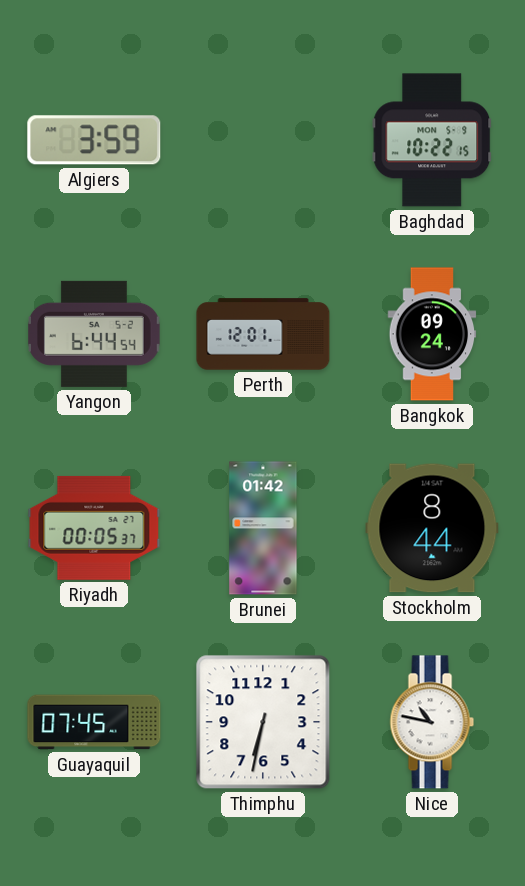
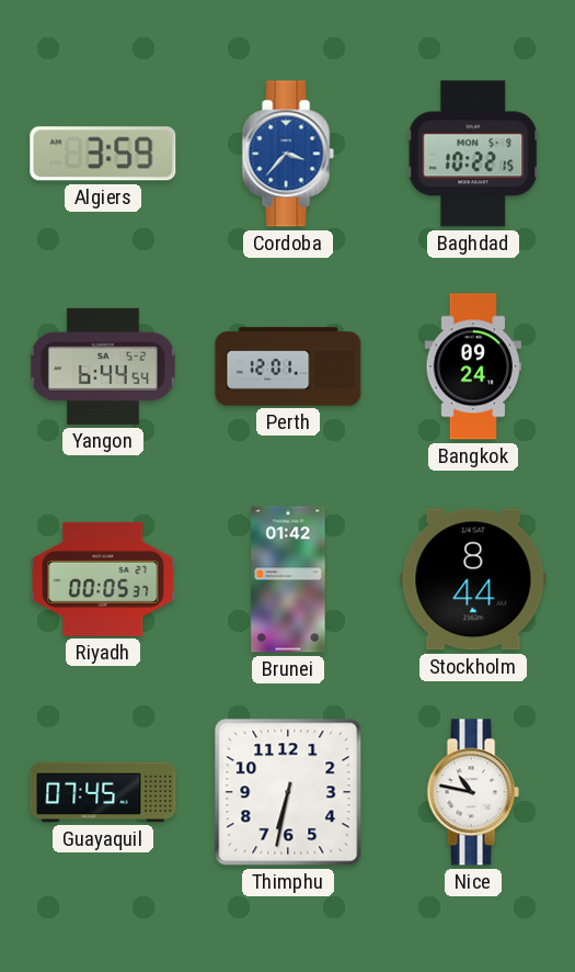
Cordoba: none -> 3:37
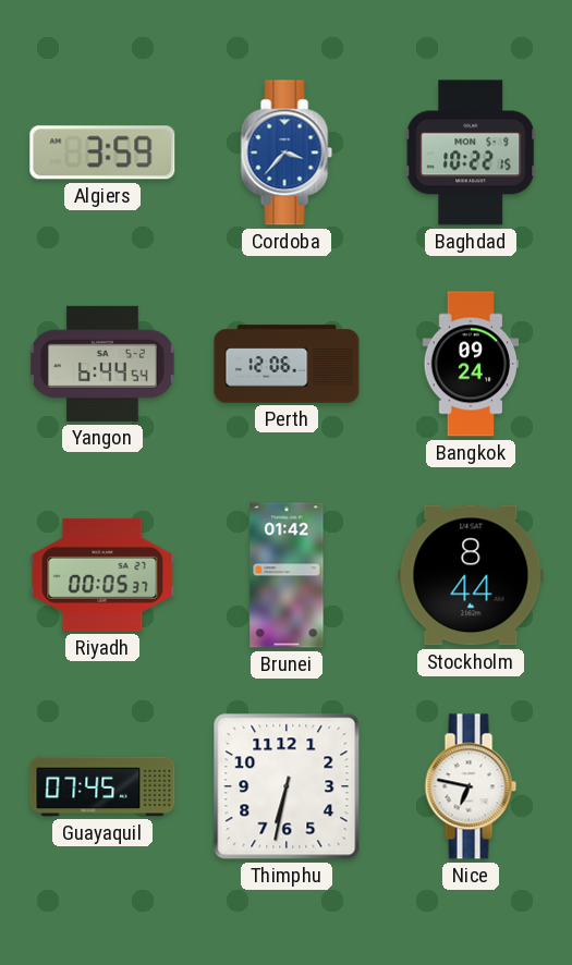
Perth: 12:01 -> 12:06
Nice: 10:47 -> 6:47
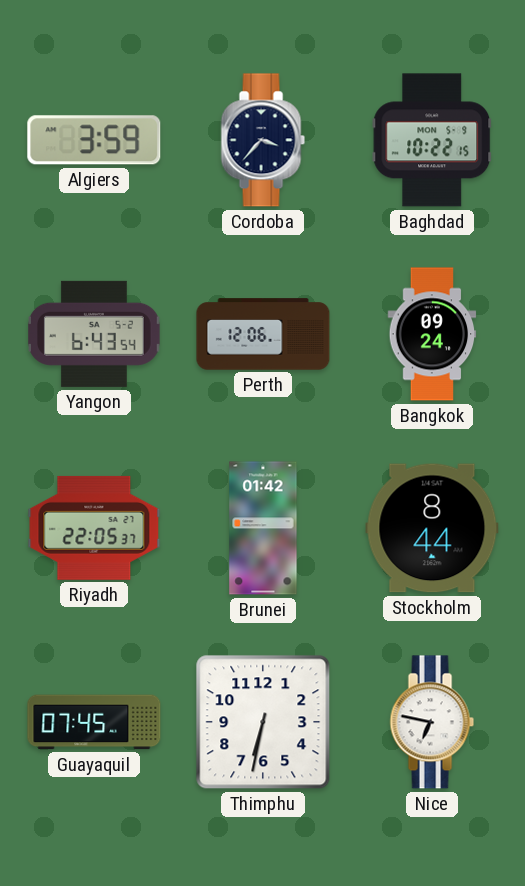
Cordoba dial: blue -> navy
Yangon: 6:44 -> 6:43
Riyadh: 00:05 -> 22:05
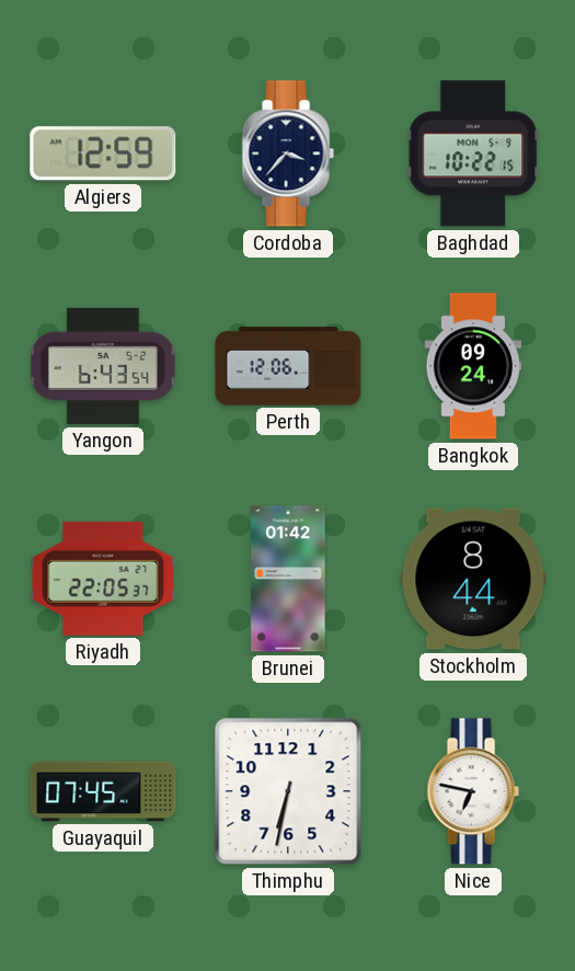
Algiers: 3:59 -> 12:59
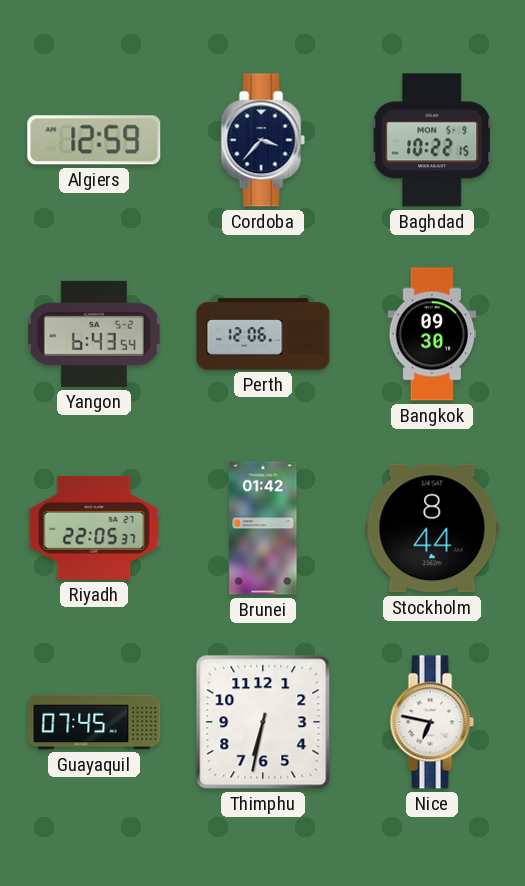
Bangkok: 09:24 -> 09:30
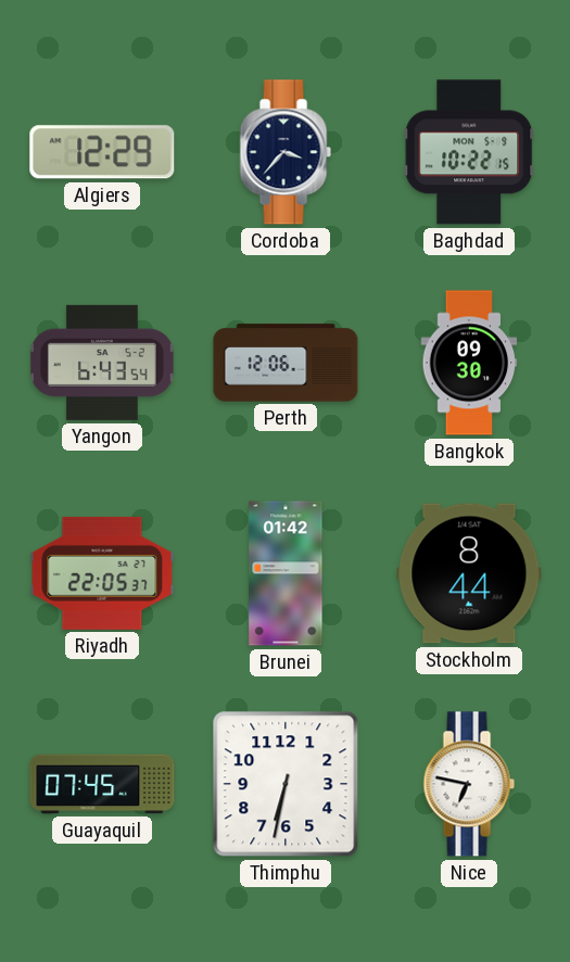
Algiers: 12:59 -> 12:29
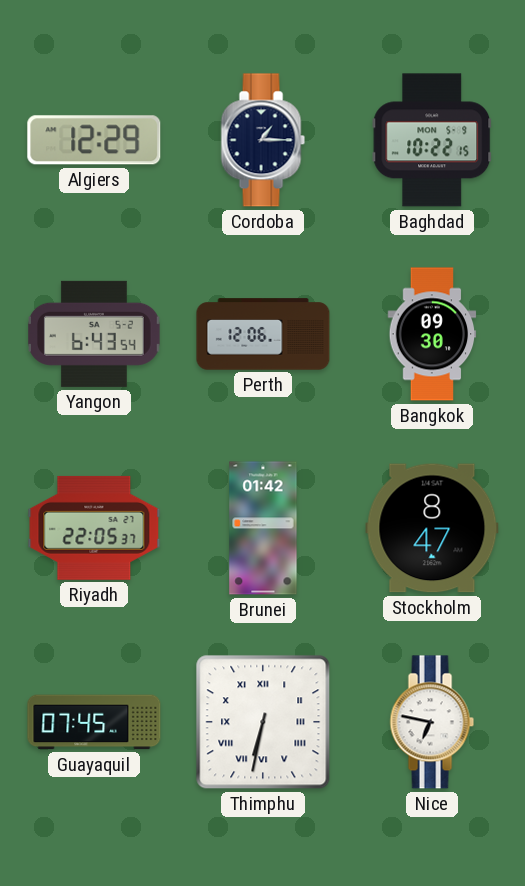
Cordoba: 3:37 -> 1:15
Stockholm: 8:44 -> 8:47
Thimphu numerals: Arabic -> Roman
